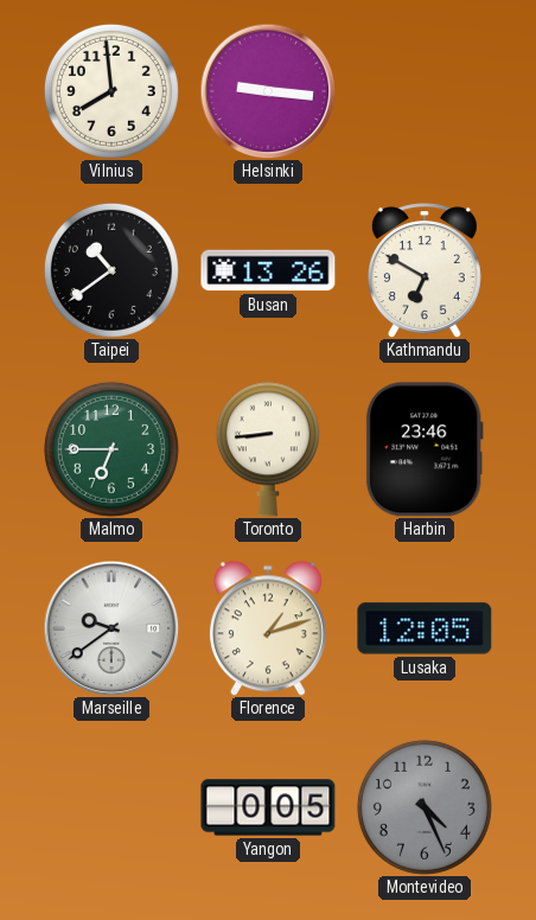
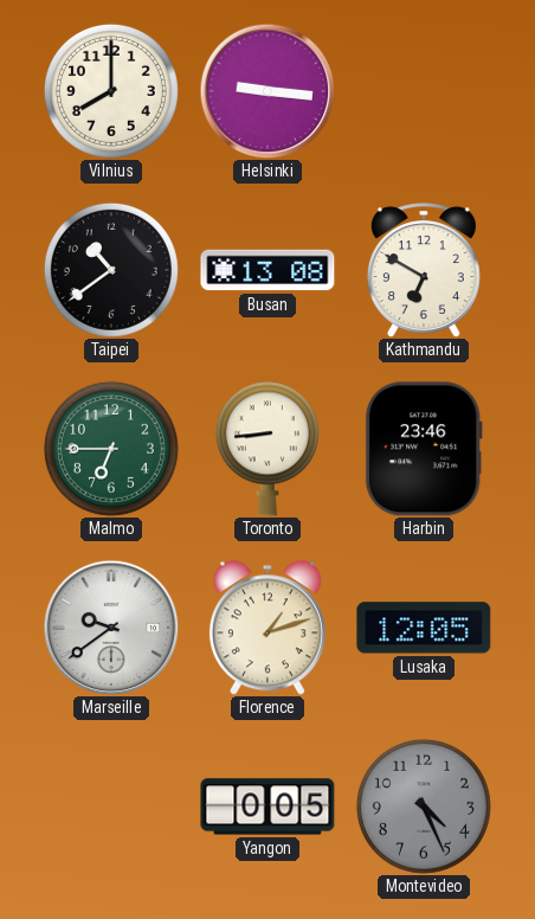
Vilnius: 7:59 -> 8:00
Busan: 13:26 -> 13:08
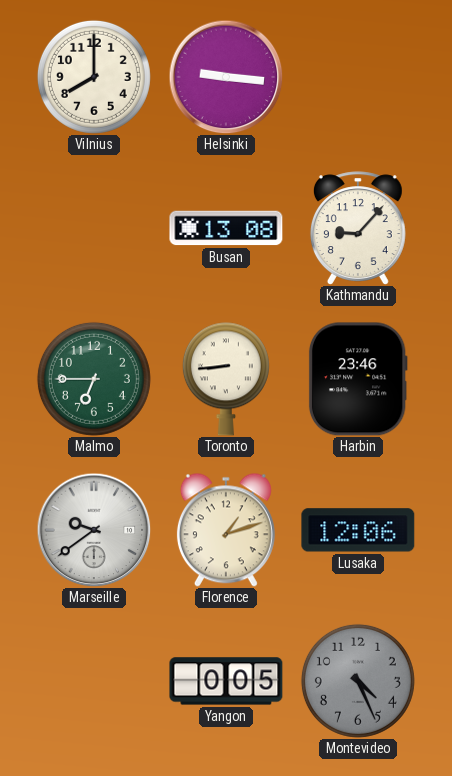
Taipei: 10:39 -> none
Kathmandu: 6:50 -> 9:07
Lusaka: 12:05 -> 12:06
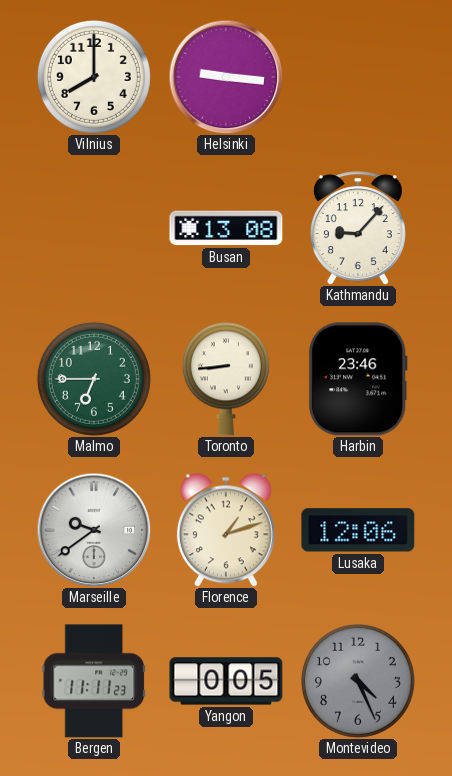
Bergen: none -> 11:11
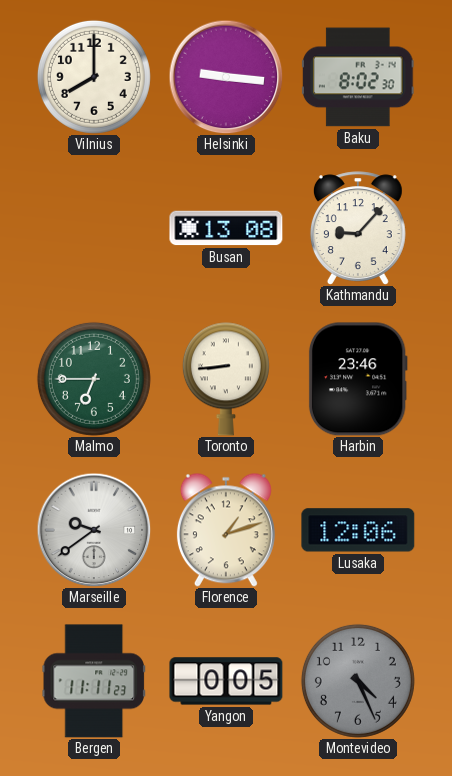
Baku: none -> 8:02
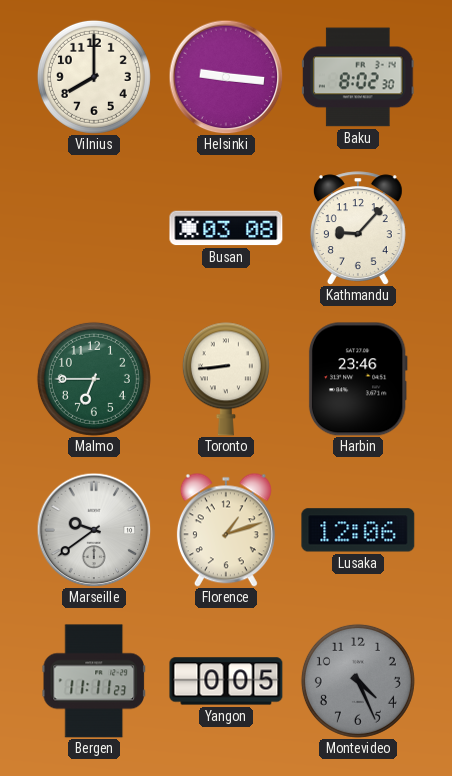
Busan: 13:08 -> 03:08
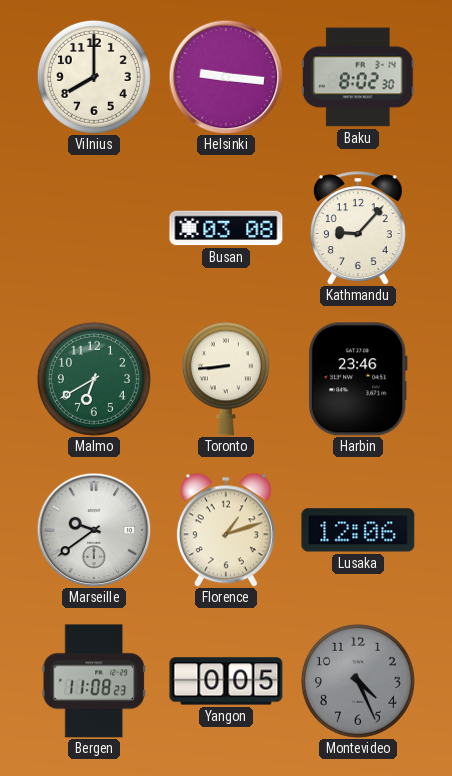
Malmo: 6:45 -> 6:40
Bergen: 11:11 -> 11:08
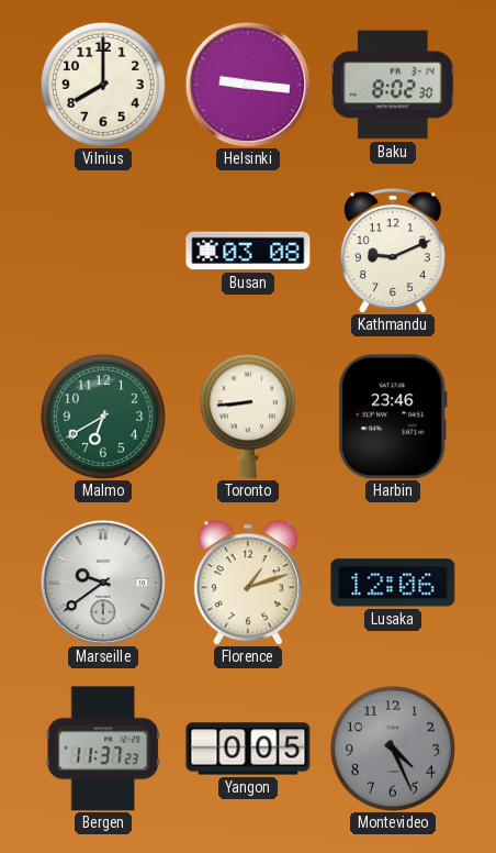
Kathmandu: 9:07 -> 9:11
Bergen: 11:08 -> 11:37
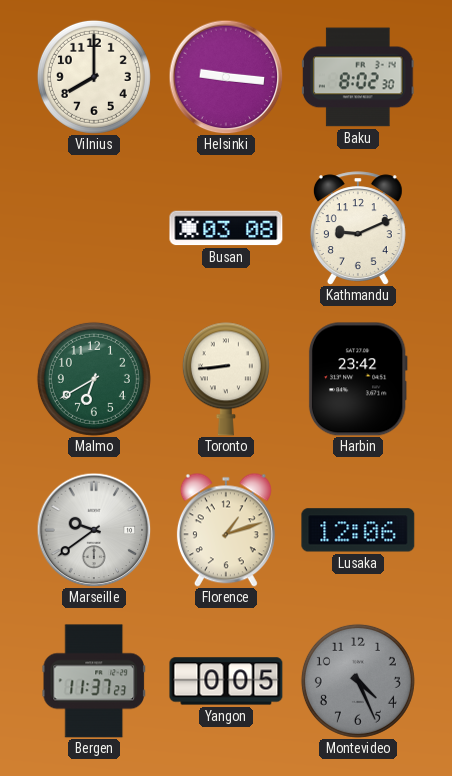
Harbin: 23:46 -> 23:42
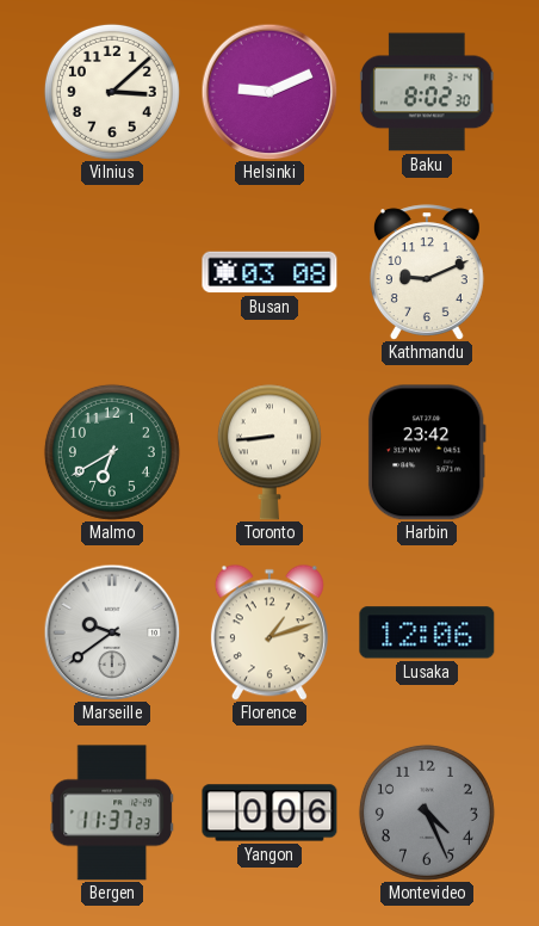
Vilnius: 8:00 -> 3:08
Helsinki: 9:16 -> 9:11
Yangon: 0:05 -> 0:06
